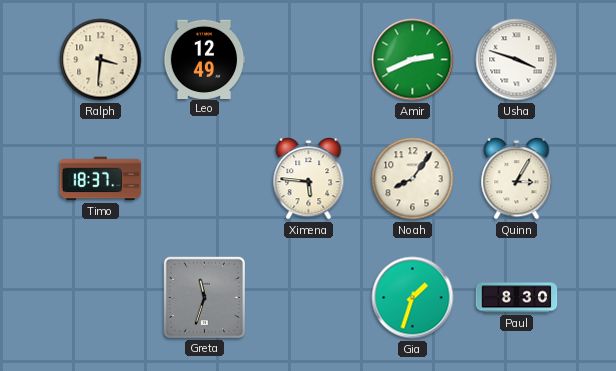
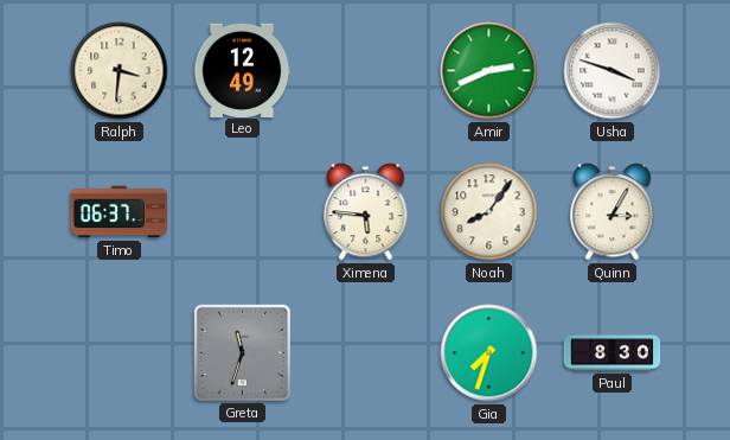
Timo: 18:37 -> 06:37
Gia: 1:33 -> 7:33
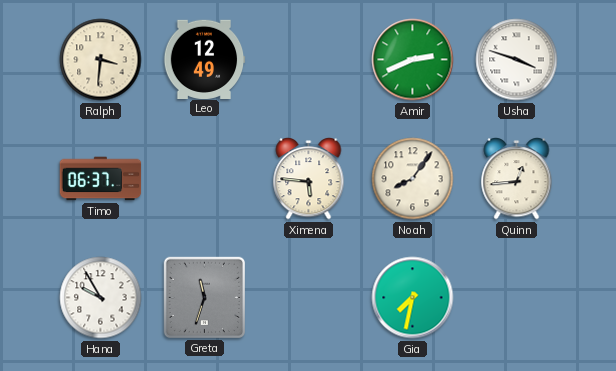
Quinn: 3:05 -> 12:44
Hana: none -> 9:55
Gia: 7:33 -> 7:32
Paul: 8:30 -> none
